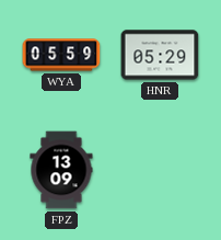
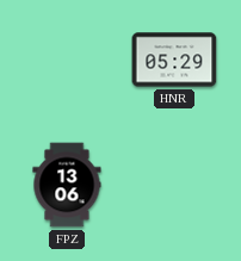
WYA: 05:59 -> none
FPZ: 13:09 -> 13:06
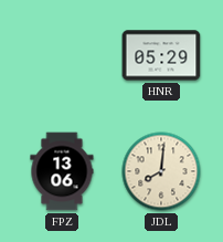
JDL: none -> 8:01
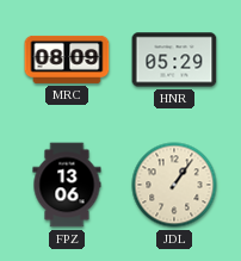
MRC: none -> 08:09
JDL: 8:01 -> 1:06
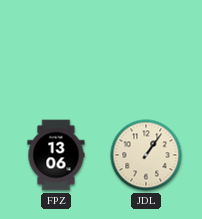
MRC: 08:09 -> none
HNR: 05:29 -> none
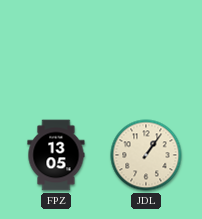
FPZ: 13:06 -> 13:05
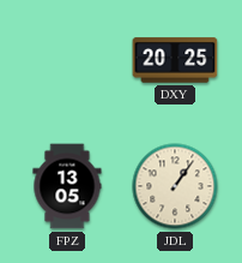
DXY: none -> 20:25
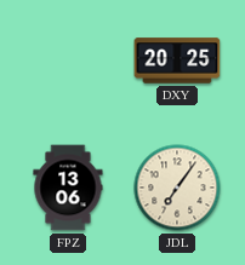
FPZ: 13:05 -> 13:06
JDL: 1:06 -> 7:06
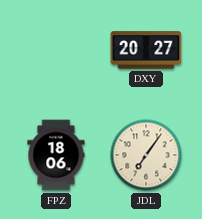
DXY: 20:25 -> 20:27
FPZ: 13:06 -> 18:06
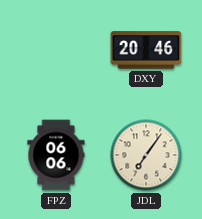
DXY: 20:27 -> 20:46
FPZ: 18:06 -> 06:06
